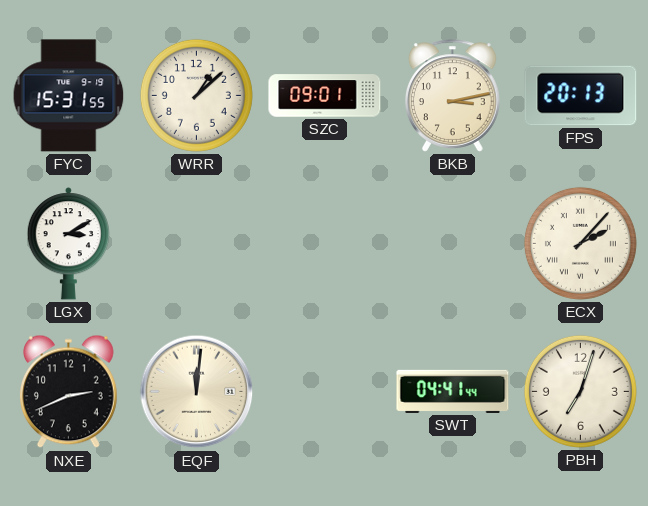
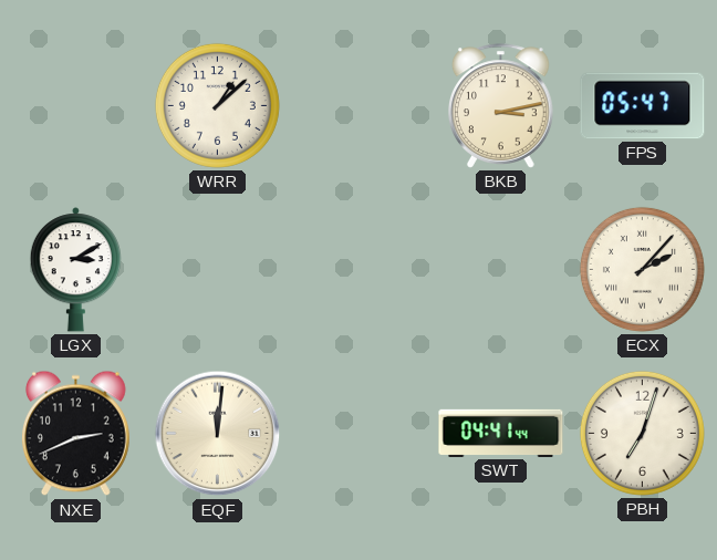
FYC: 15:31 -> none
SZC: 09:01 -> none
FPS: 20:13 -> 05:47
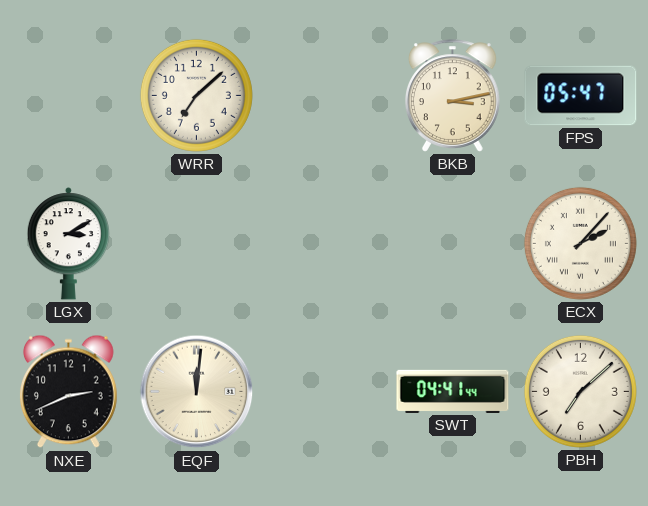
WRR: 1:08 -> 7:08
PBH: 7:03 -> 7:08
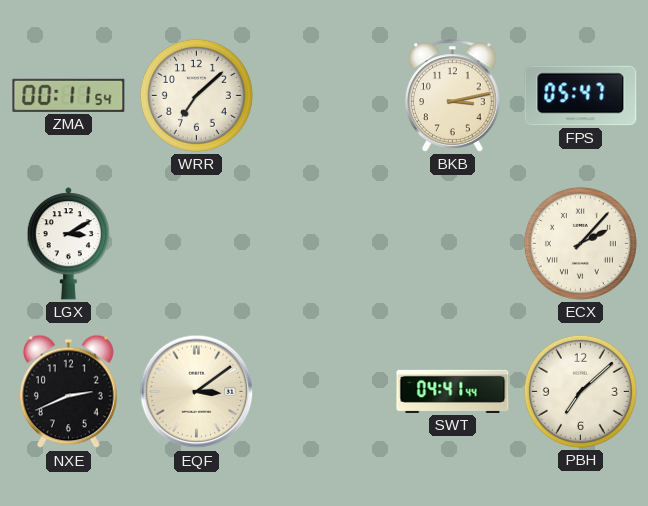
ZMA: none -> 00:11
EQF: 12:01 -> 3:09
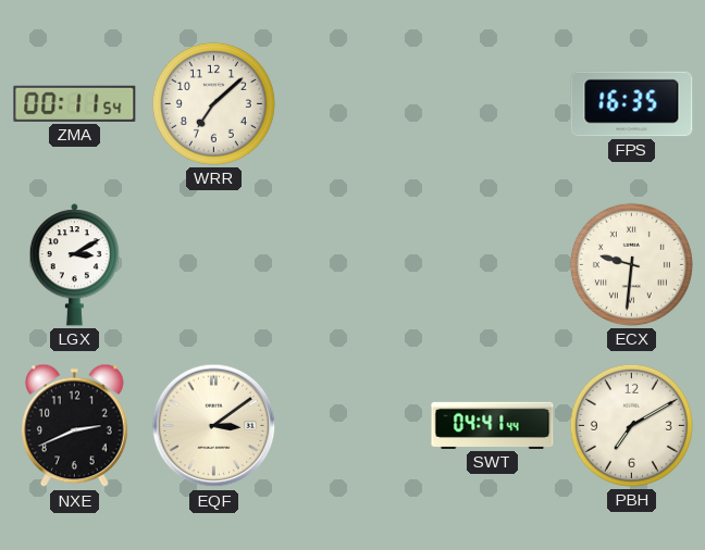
BKB: 3:13 -> none
FPS: 05:47 -> 16:35
ECX: 2:07 -> 9:31
PBH: 7:08 -> 7:10
